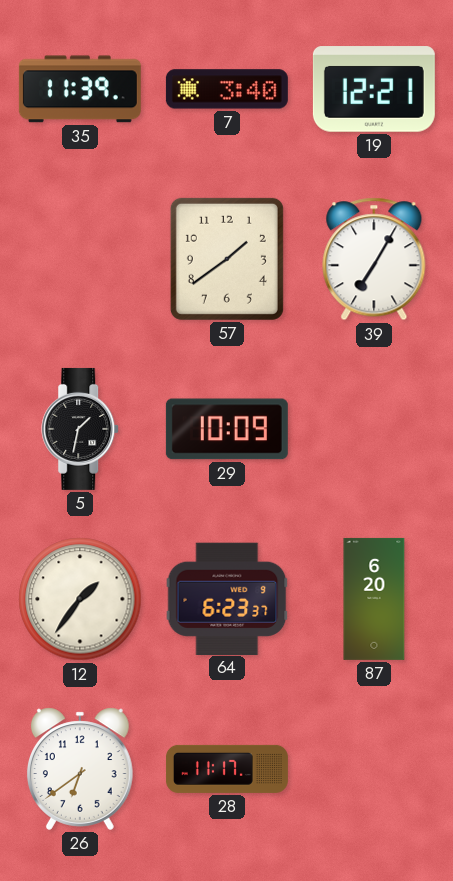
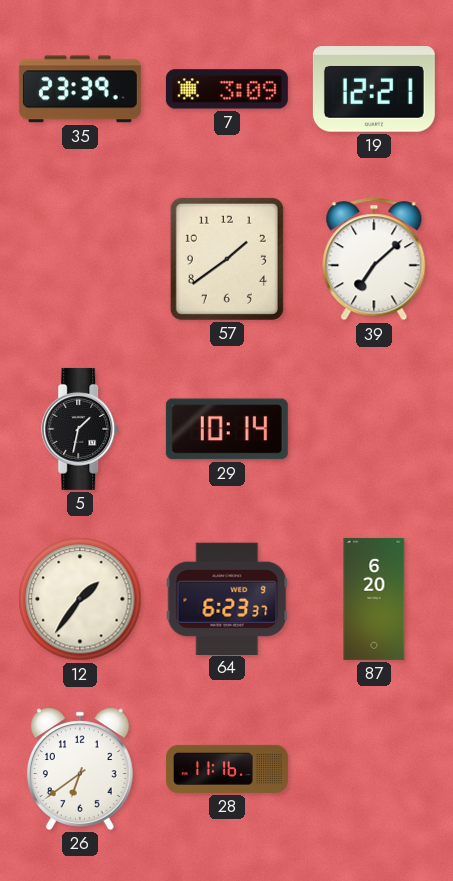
35: 11:39 -> 23:39
7: 3:40 -> 3:09
39: 7:05 -> 7:08
29: 10:09 -> 10:14
28: 11:17 -> 11:16
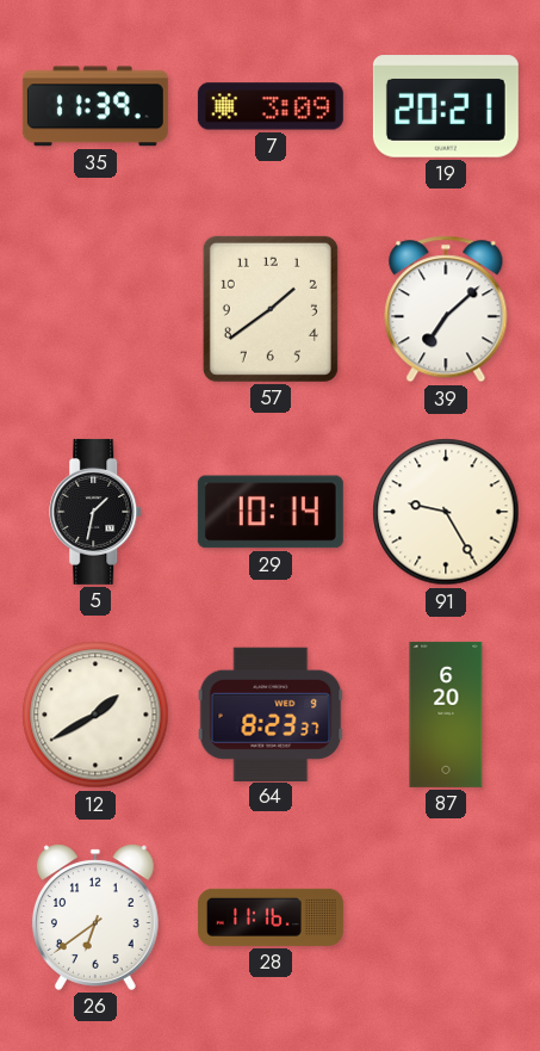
35: 23:39 -> 11:39
19: 12:21 -> 20:21
91: none -> 9:25
12: 1:36 -> 1:40
64: 6:23 -> 8:23
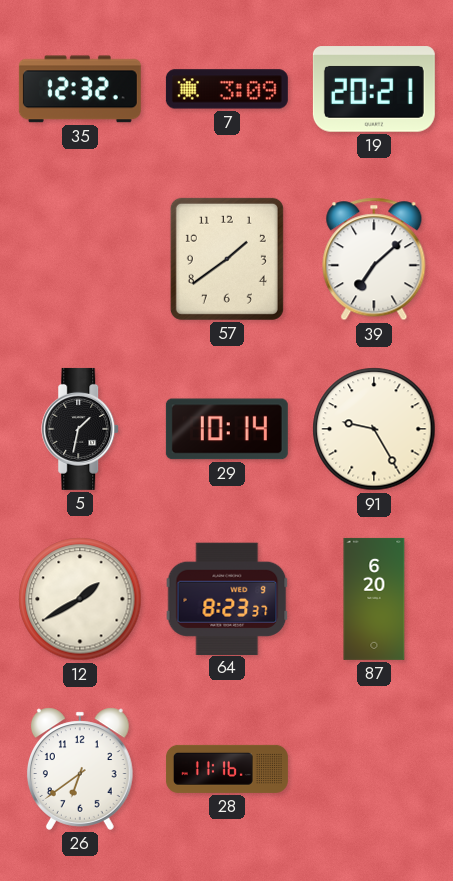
35: 11:39 -> 12:32
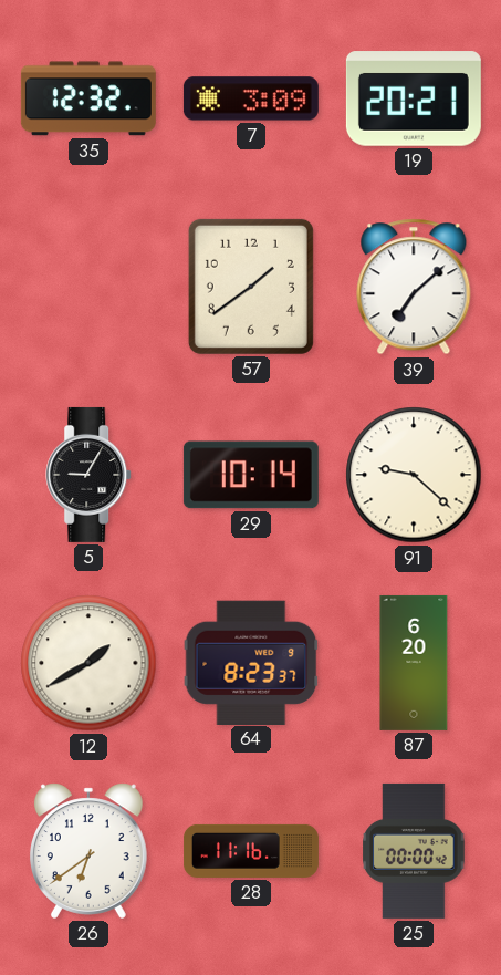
5: 1:32 -> 9:05
91: 9:25 -> 9:22
25: none -> 00:00
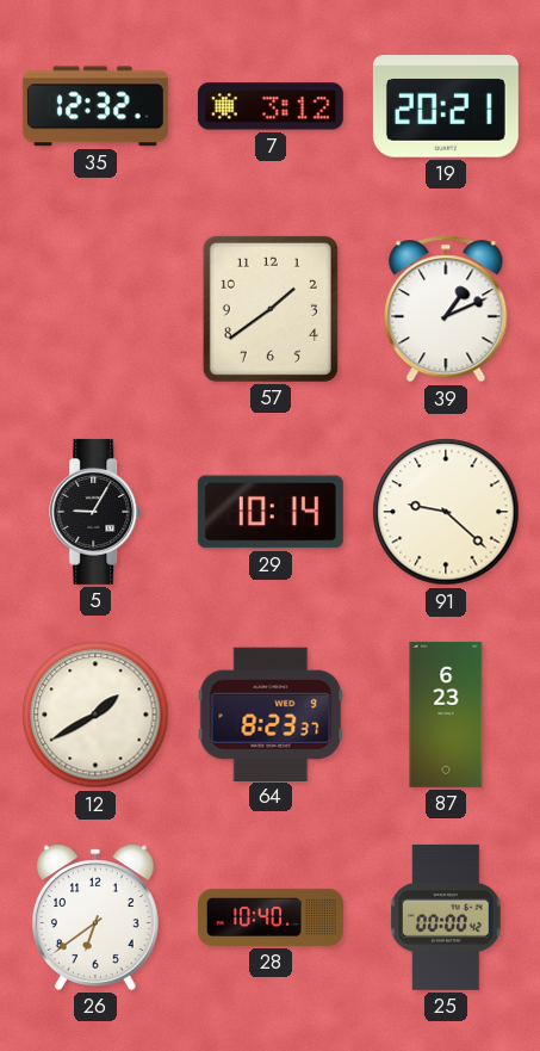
7: 3:09 -> 3:12
39: 7:08 -> 1:11
87: 6:20 -> 6:23
28: 11:16 -> 10:40
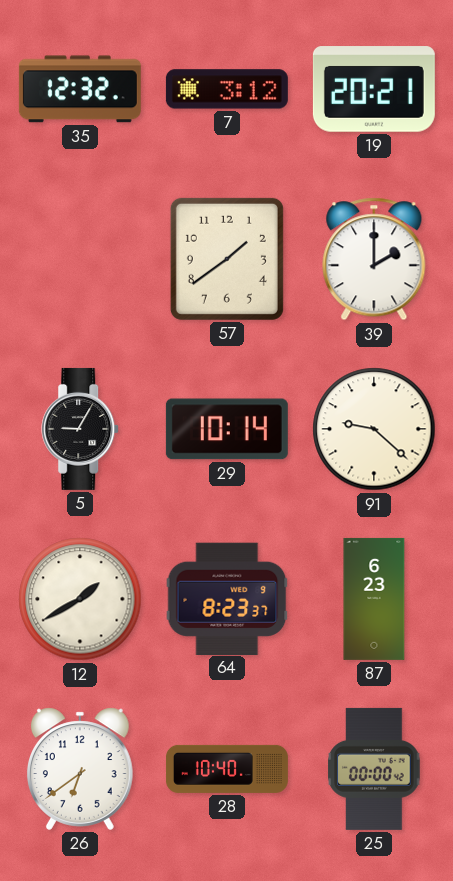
39: 1:11 -> 2:00
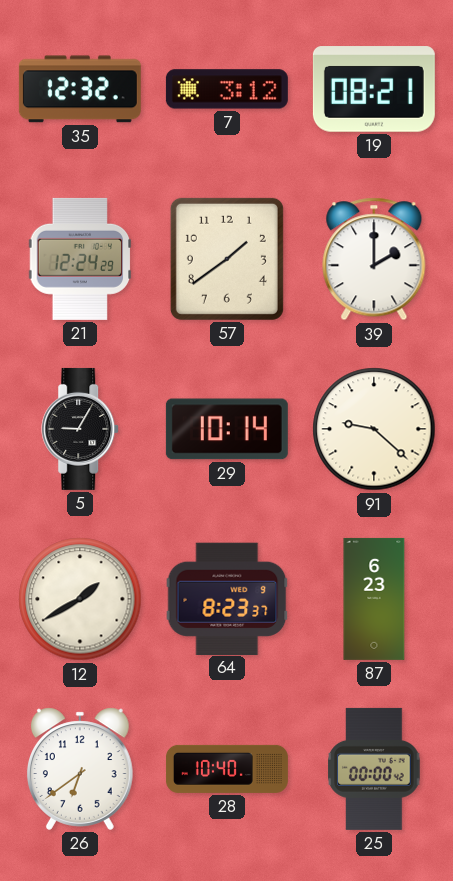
19: 20:21 -> 08:21
21: none -> 12:24
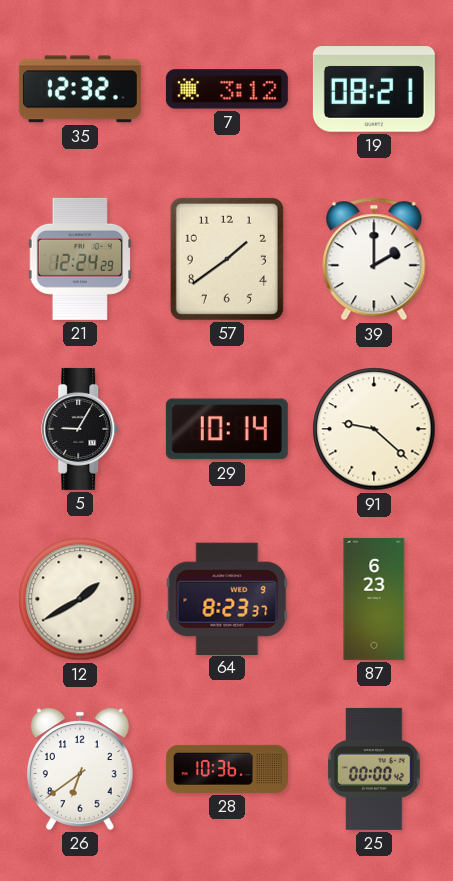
28: 10:40 -> 10:36
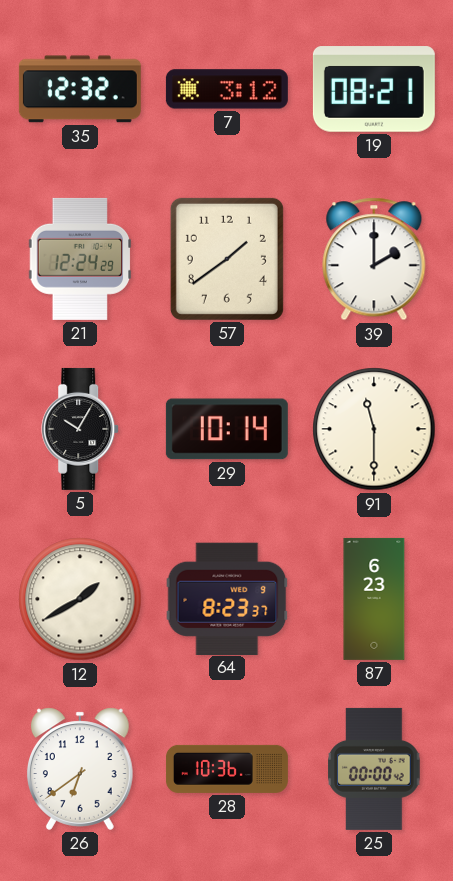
5: 9:05 -> 10:05
91: 9:22 -> 11:30
